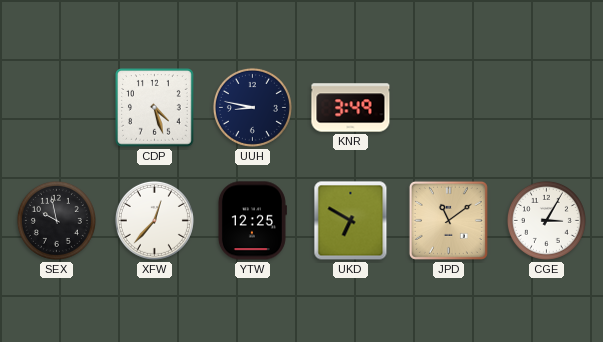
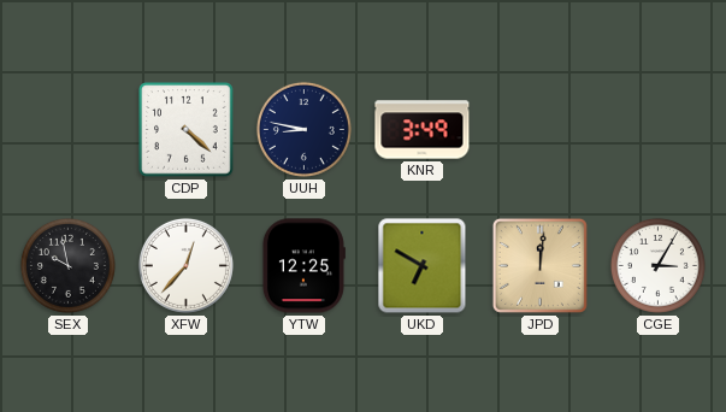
CDP: 4:27 -> 4:22
JPD: 11:09 -> 12:01
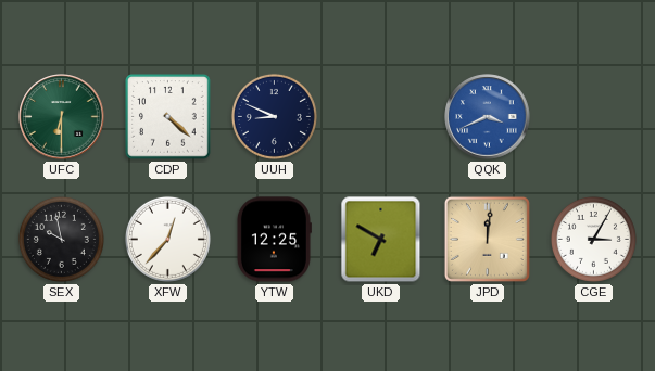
UFC: none -> 6:30
UUH: 8:47 -> 8:49
KNR: 3:49 -> none
QQK: none -> 3:41
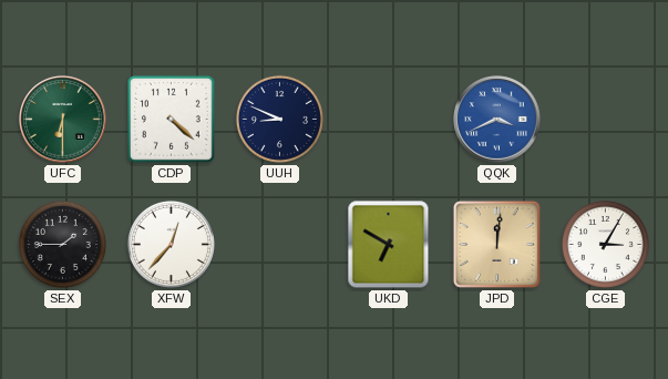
SEX: 9:58 -> 1:45
YTW: 12:25 -> none
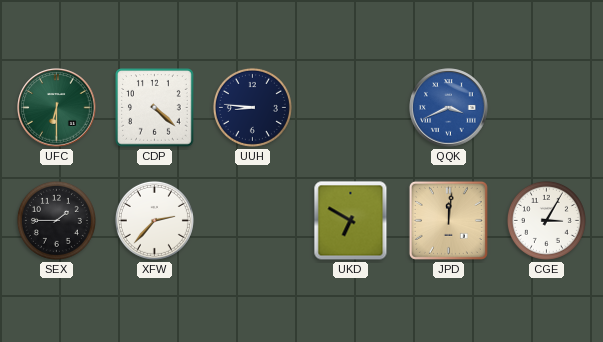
UUH: 8:49 -> 8:46
XFW: 12:37 -> 2:37
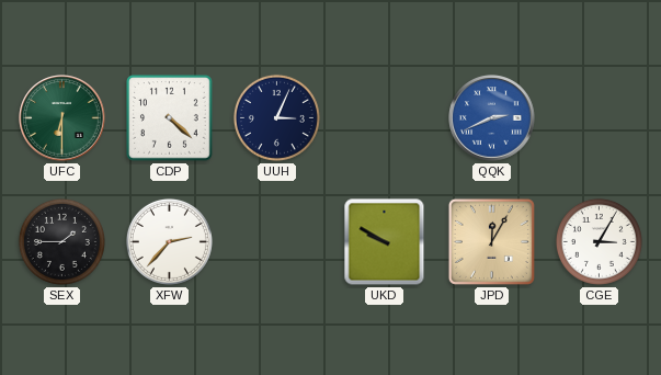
UUH: 8:46 -> 3:04
QQK: 3:41 -> 2:41
UKD: 6:50 -> 9:50
JPD: 12:01 -> 12:05
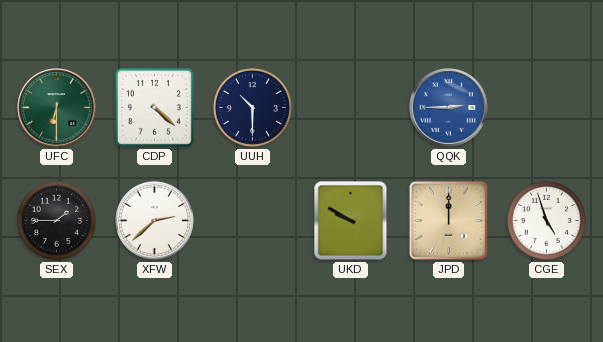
UUH: 3:04 -> 10:30
QQK: 2:41 -> 2:45
XFW: 2:37 -> 2:38
JPD: 12:05 -> 12:00
CGE: 3:05 -> 4:57
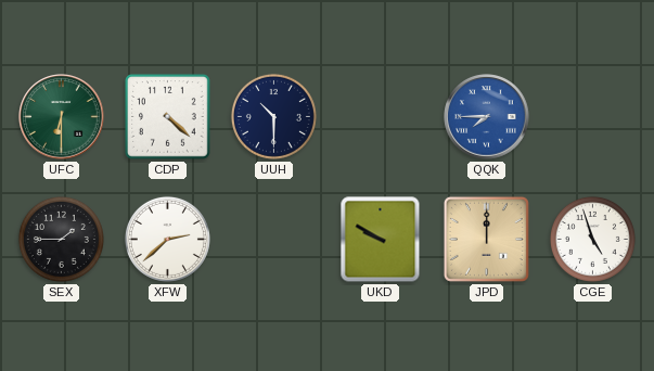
QQK: 2:45 -> 7:45
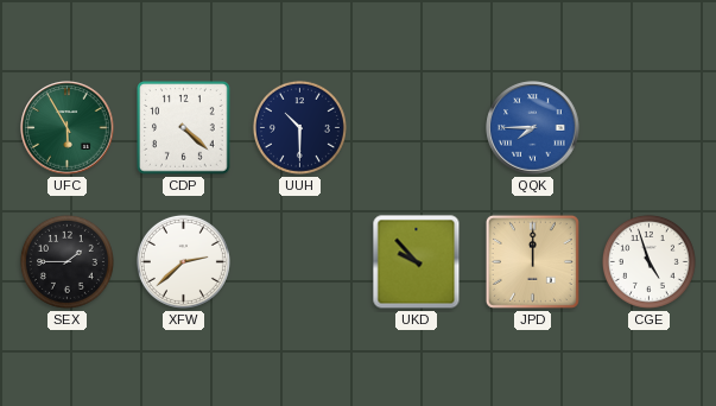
UFC: 6:30 -> 5:55
UKD: 9:50 -> 9:53
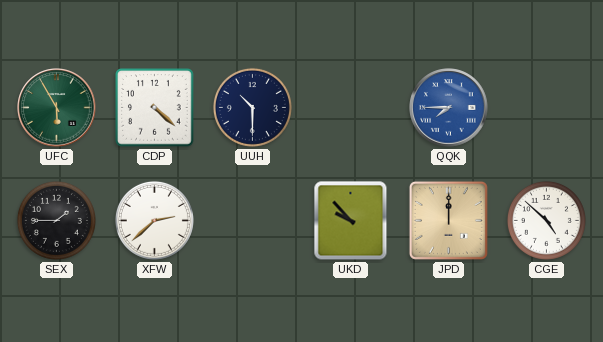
CGE: 4:57 -> 4:52
